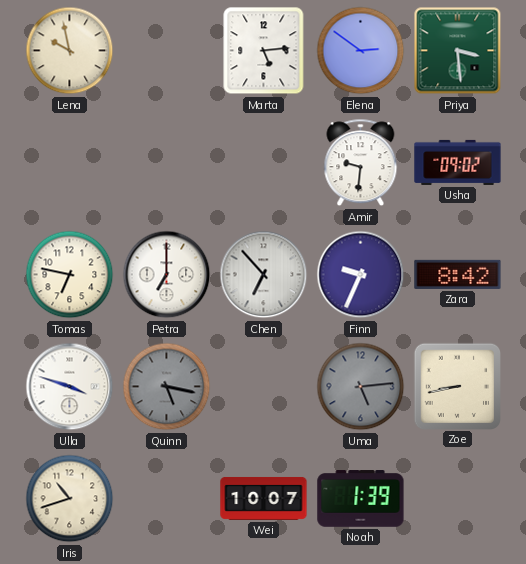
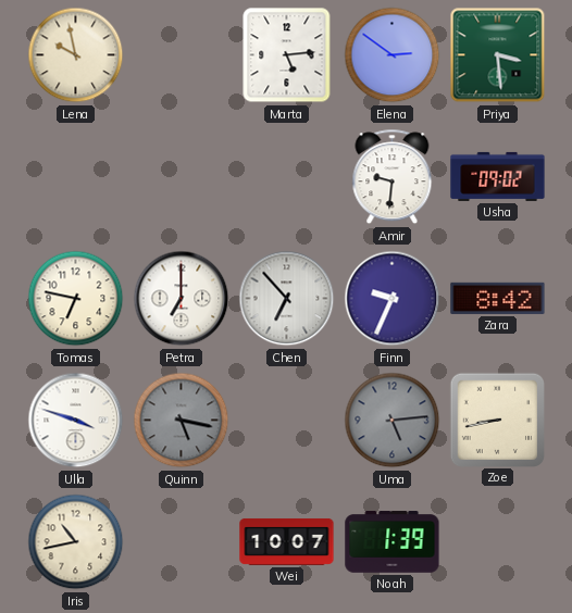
Iris: 10:42 -> 10:43
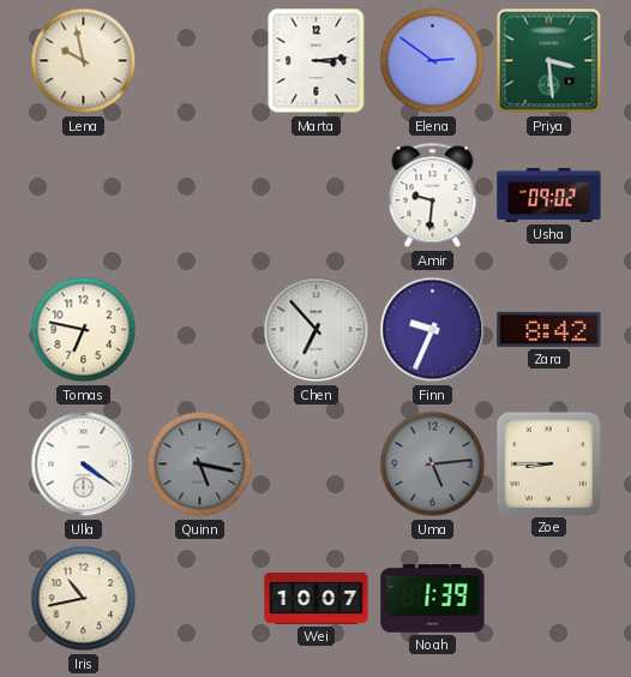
Marta: 5:14 -> 3:14
Petra: 7:00 -> none
Ulla: 3:48 -> 4:21
Zoe: 8:43 -> 8:45
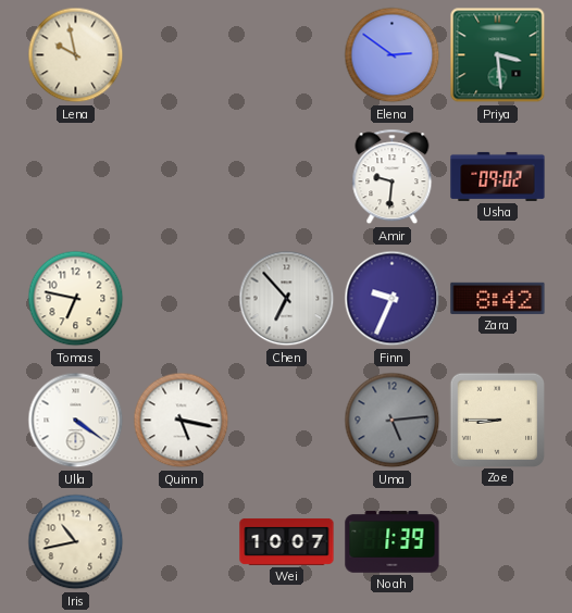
Marta: 3:14 -> none
Quinn dial: grey -> white
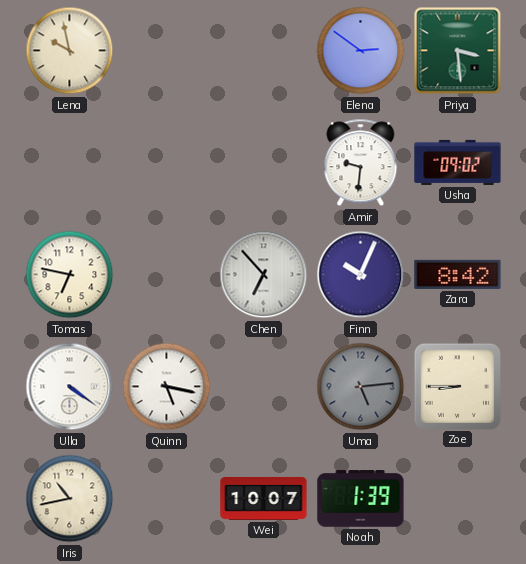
Finn: 9:34 -> 10:04
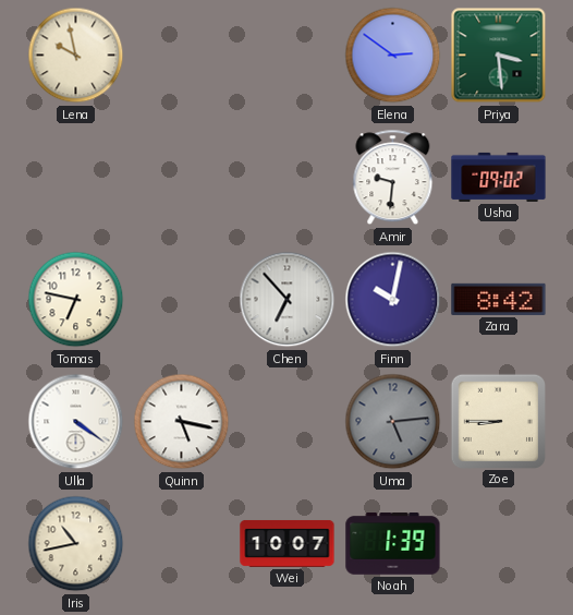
Finn: 10:04 -> 10:02
